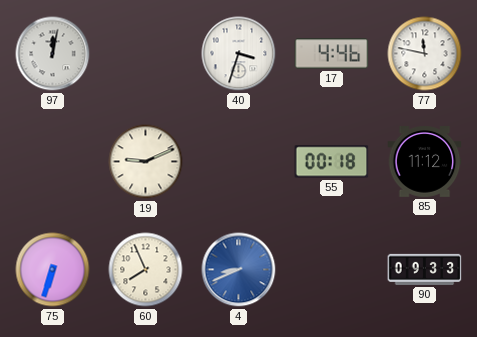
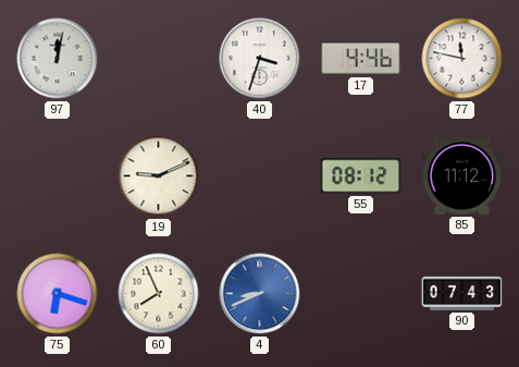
55: 00:18 -> 08:12
75: 6:33 -> 6:18
90: 09:33 -> 07:43
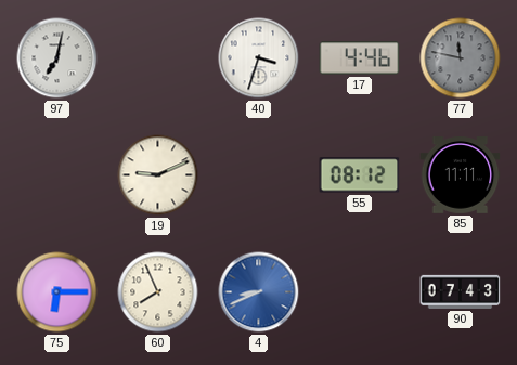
97: 12:02 -> 7:02
77 dial: white -> grey
85: 11:12 -> 11:11
75: 6:18 -> 6:15
